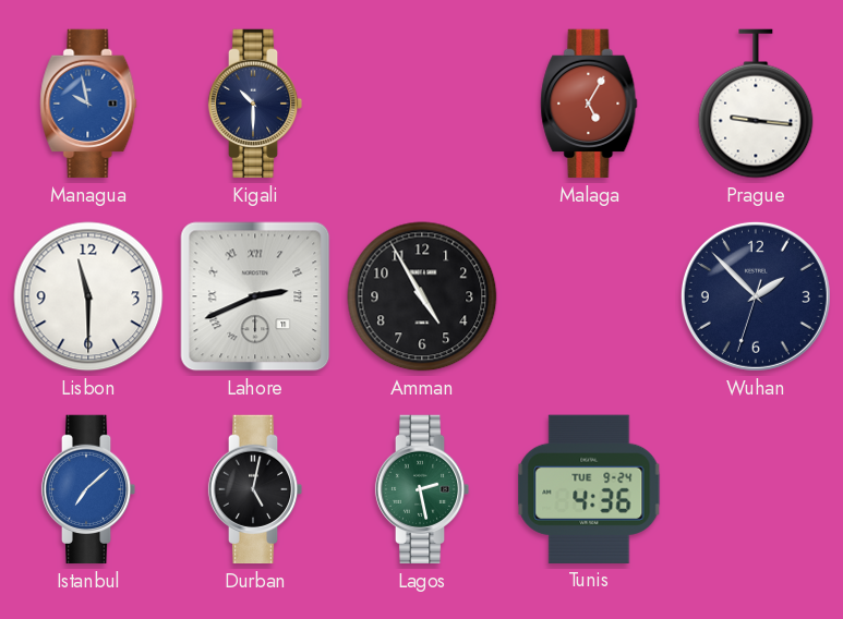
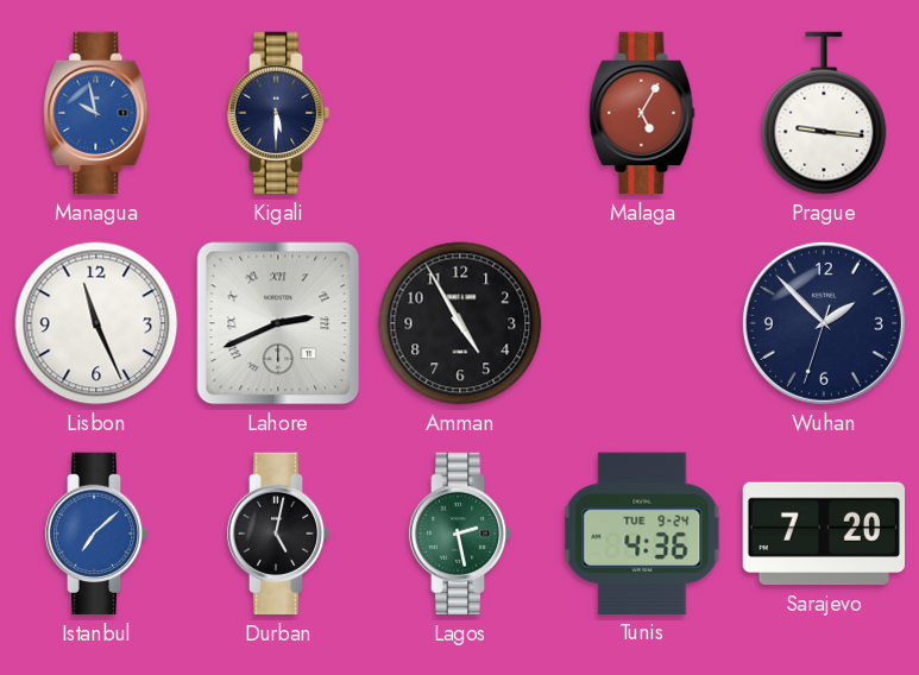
Kigali: 10:30 -> 5:30
Lisbon: 11:30 -> 11:26
Sarajevo: none -> 7:20
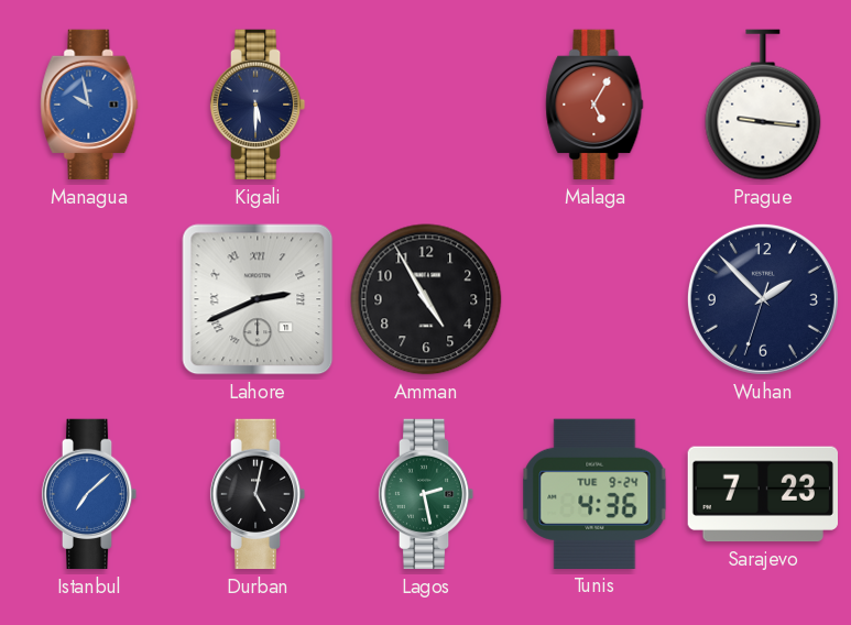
Lisbon: 11:26 -> none
Sarajevo: 7:20 -> 7:23
